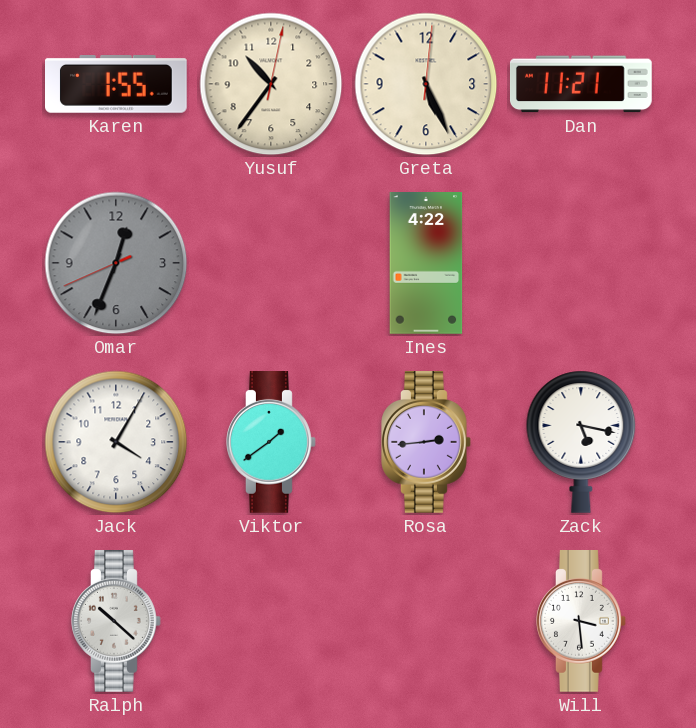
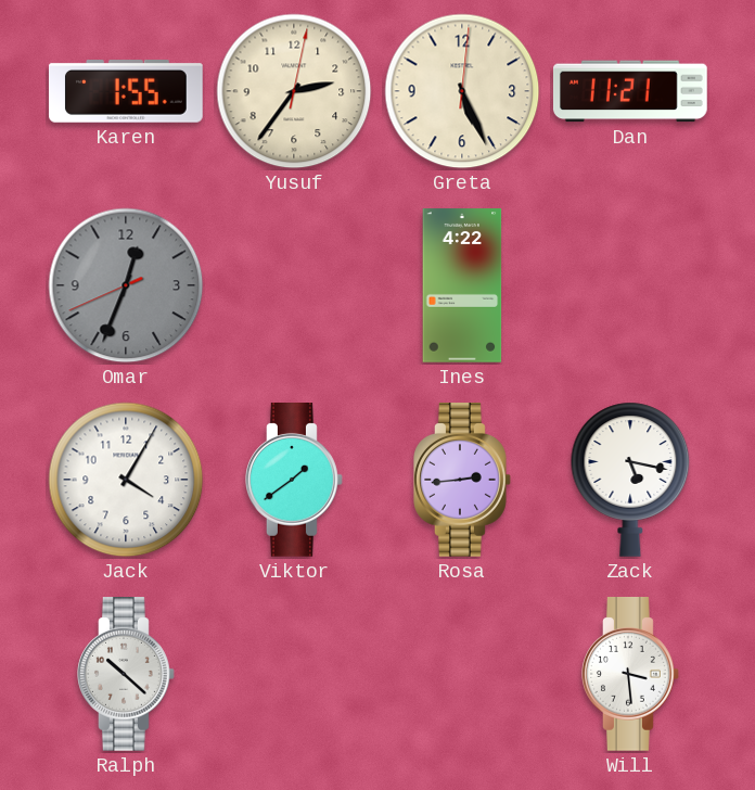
Yusuf: 10:36 -> 2:36
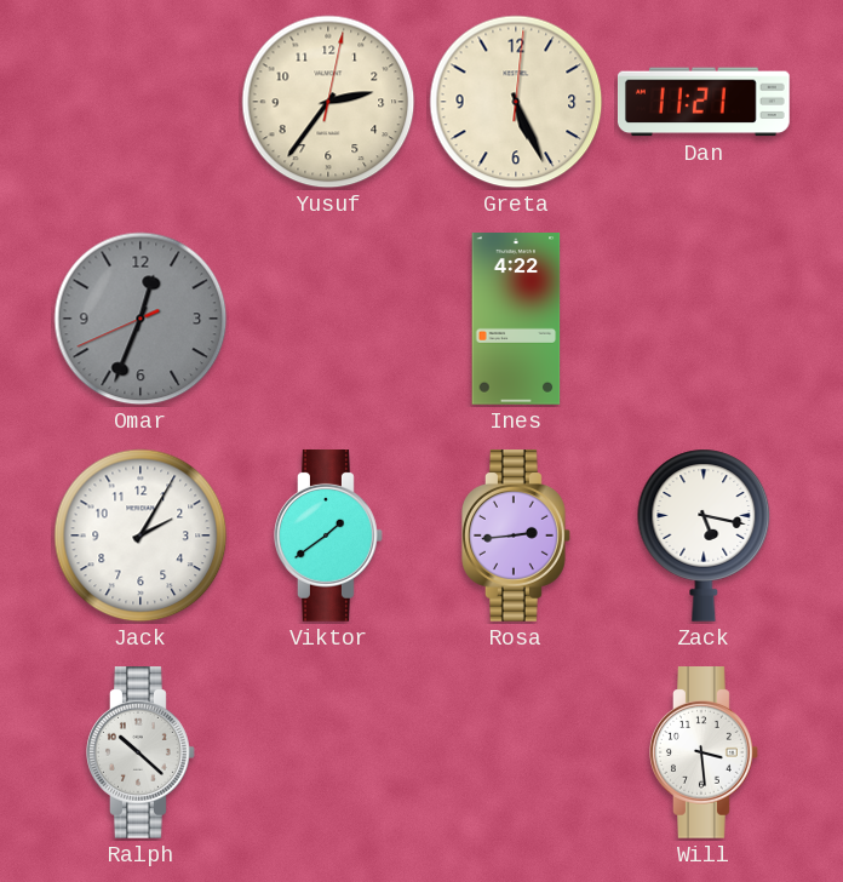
Karen: 1:55 -> none
Jack: 4:05 -> 2:05
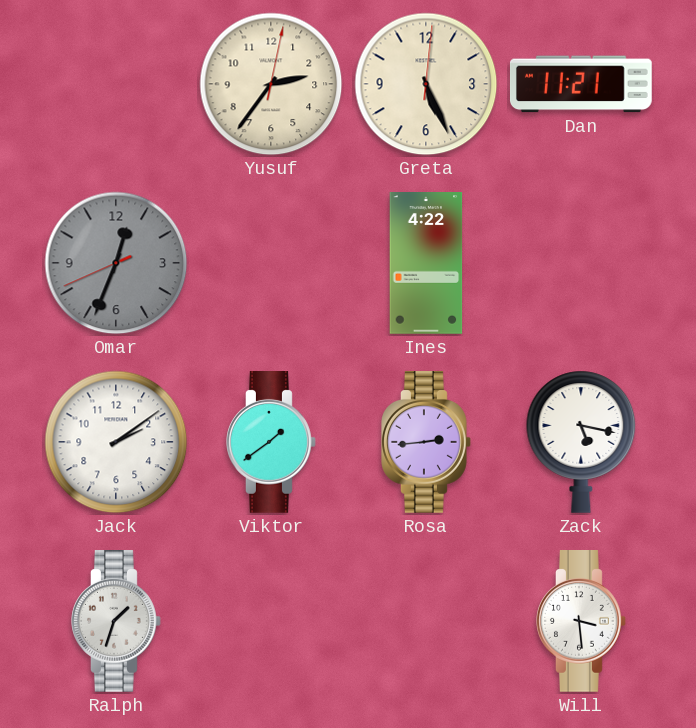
Jack: 2:05 -> 2:09
Ralph: 10:22 -> 1:33
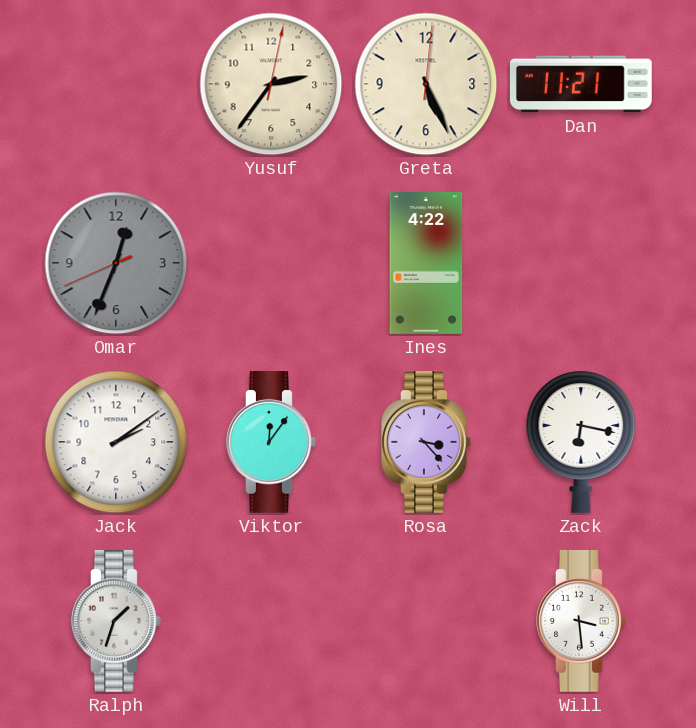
Viktor: 1:39 -> 12:06
Rosa: 2:44 -> 3:23
Zack: 5:17 -> 6:17
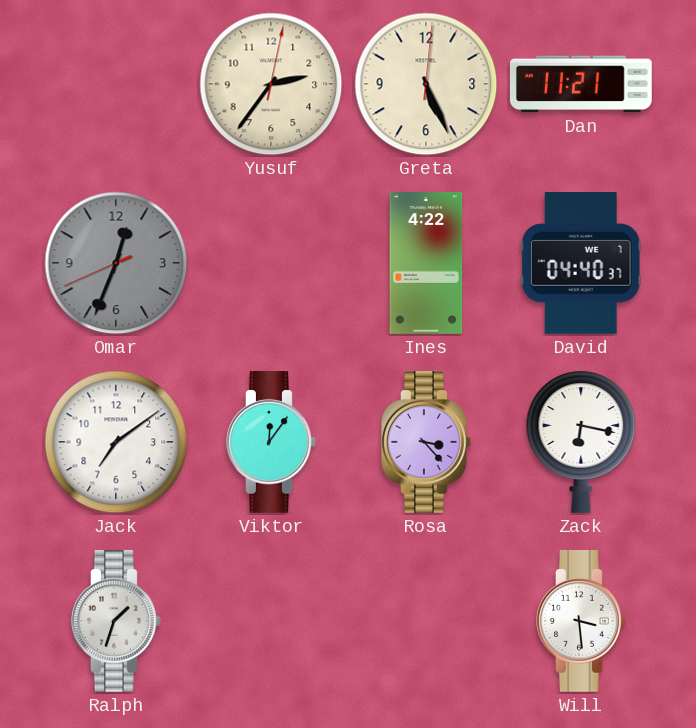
David: none -> 04:40
Jack: 2:09 -> 7:09
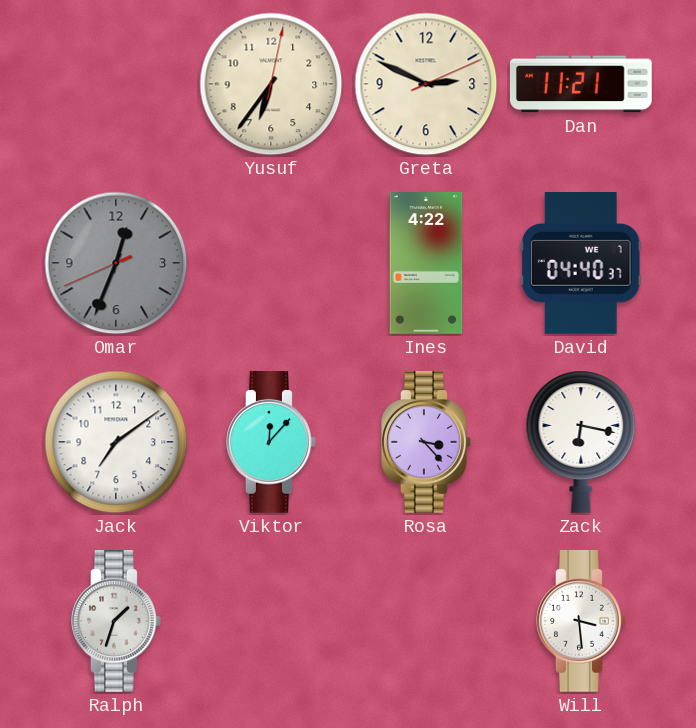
Yusuf: 2:36 -> 6:36
Greta: 5:26 -> 2:49
Viktor: 12:06 -> 12:07
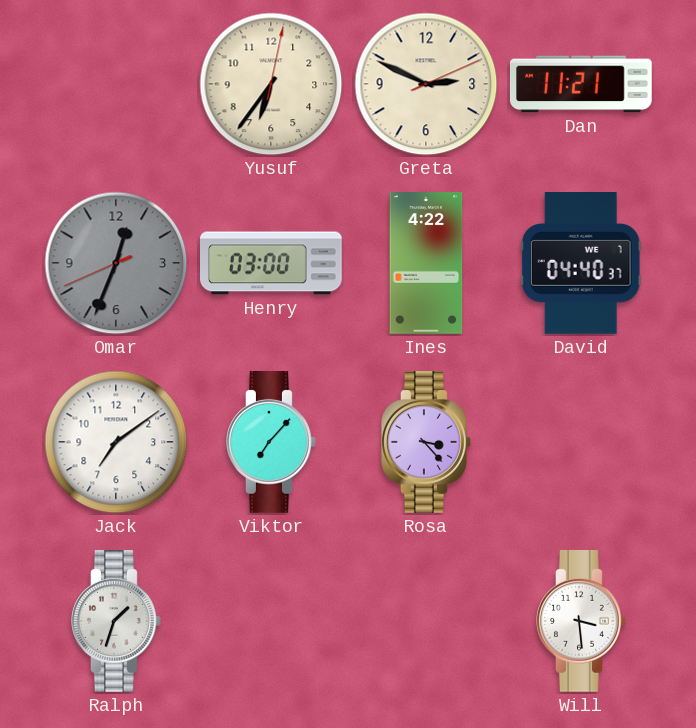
Henry: none -> 03:00
Viktor: 12:07 -> 7:07
Zack: 6:17 -> none
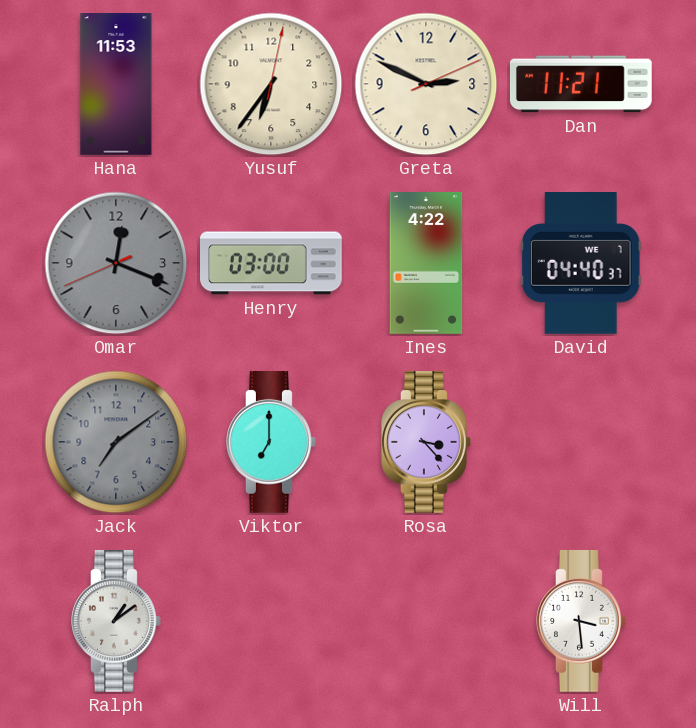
Hana: none -> 11:53
Omar: 12:33 -> 12:18
Jack dial: white -> grey
Viktor: 7:07 -> 7:00
Ralph: 1:33 -> 1:09
